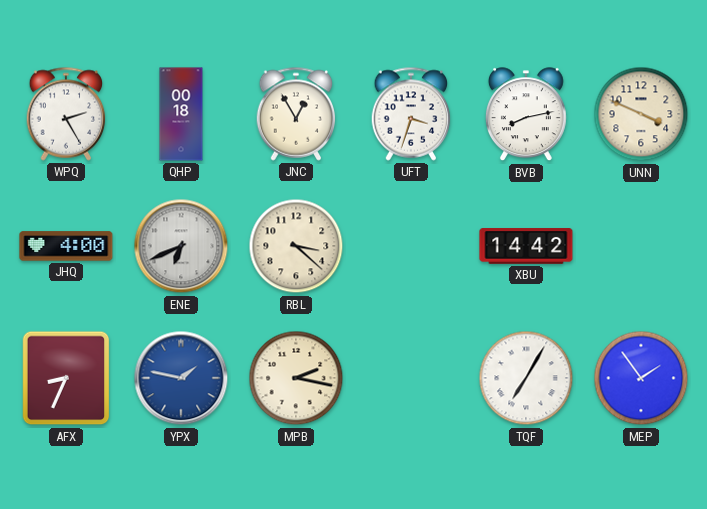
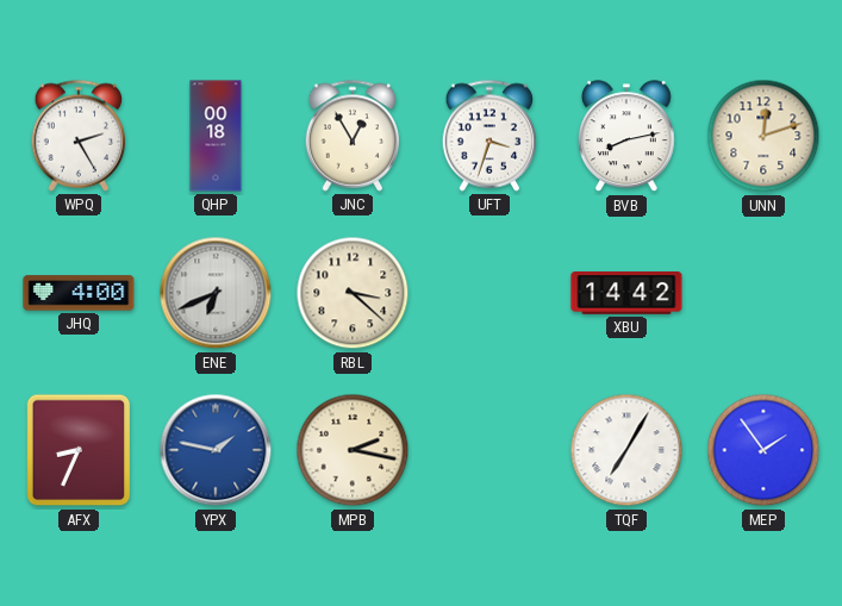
UNN: 3:49 -> 12:12
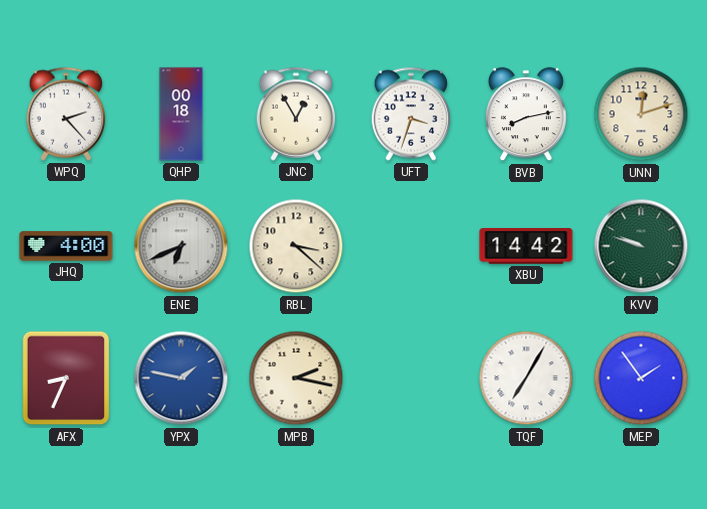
WPQ: 2:25 -> 2:23
KVV: none -> 9:48
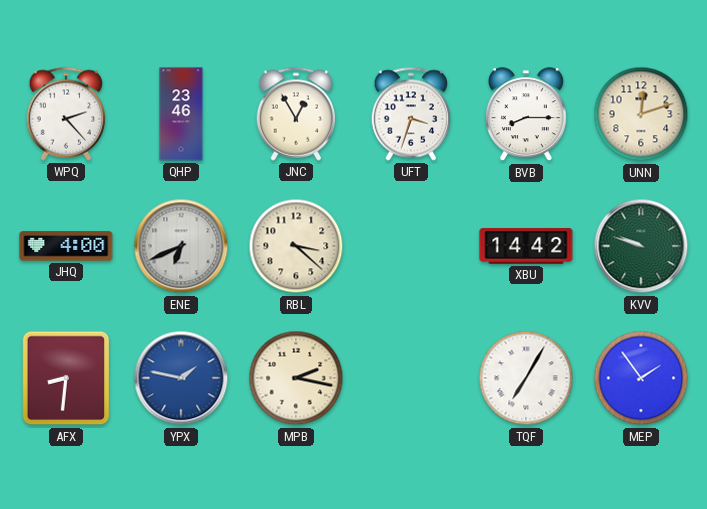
QHP: 00:18 -> 23:46
BVB: 8:13 -> 8:15
AFX: 8:34 -> 8:31
